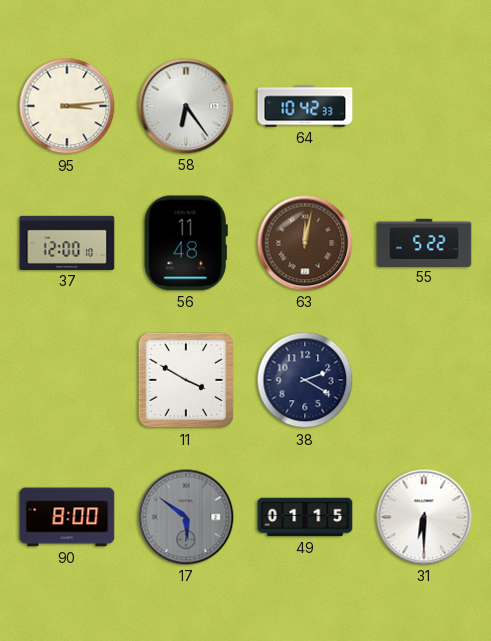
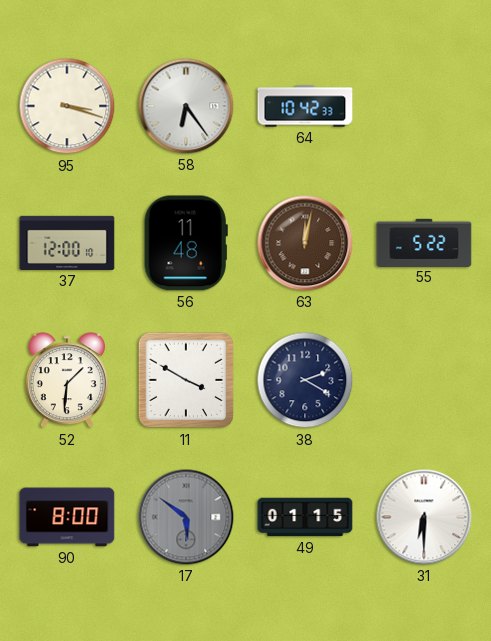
95: 3:14 -> 3:18
52: none -> 1:31
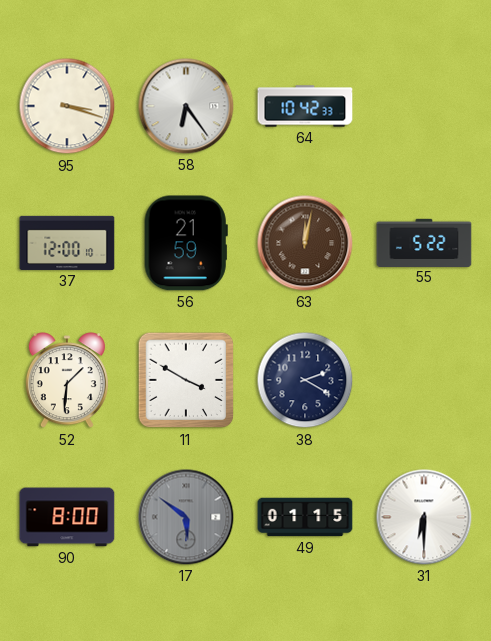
56: 11:48 -> 21:59
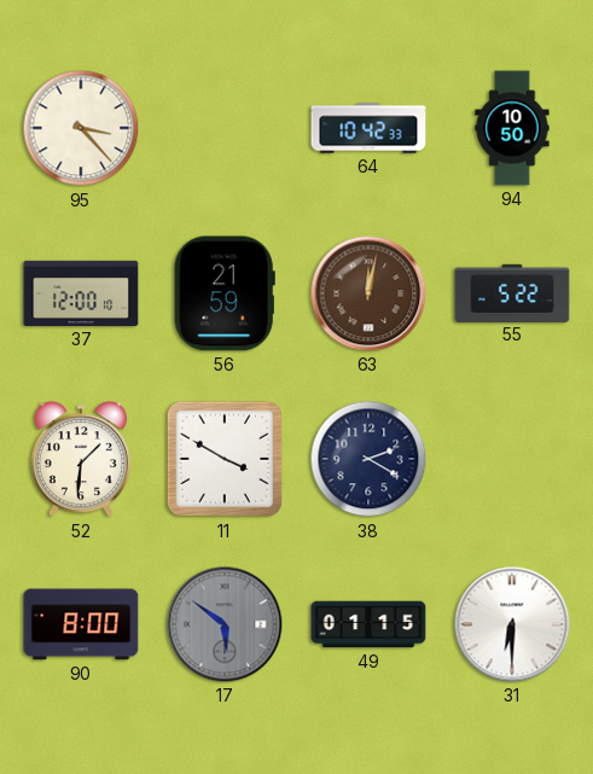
95: 3:18 -> 3:23
58: 6:24 -> none
94: none -> 10:50
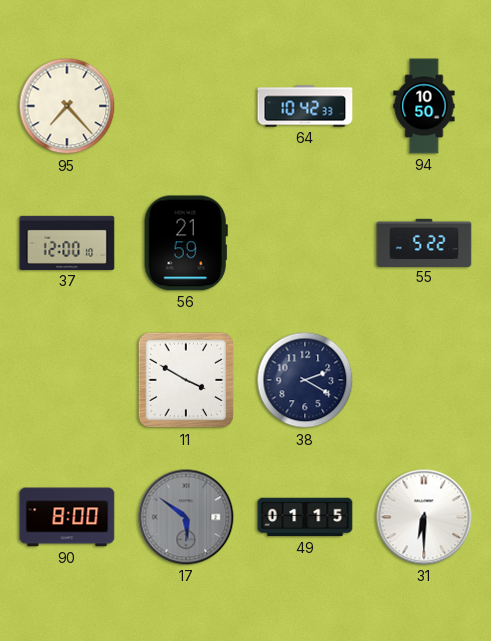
95: 3:23 -> 7:23
63: 12:02 -> none
52: 1:31 -> none
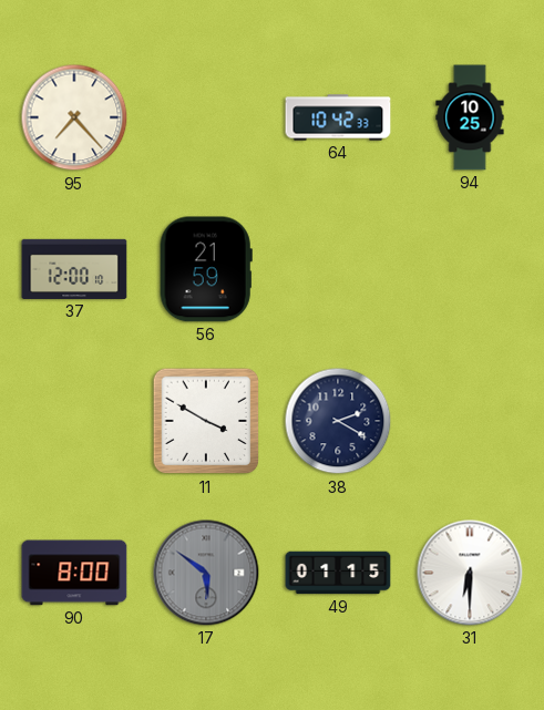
94: 10:50 -> 10:25
55: 5:22 -> none
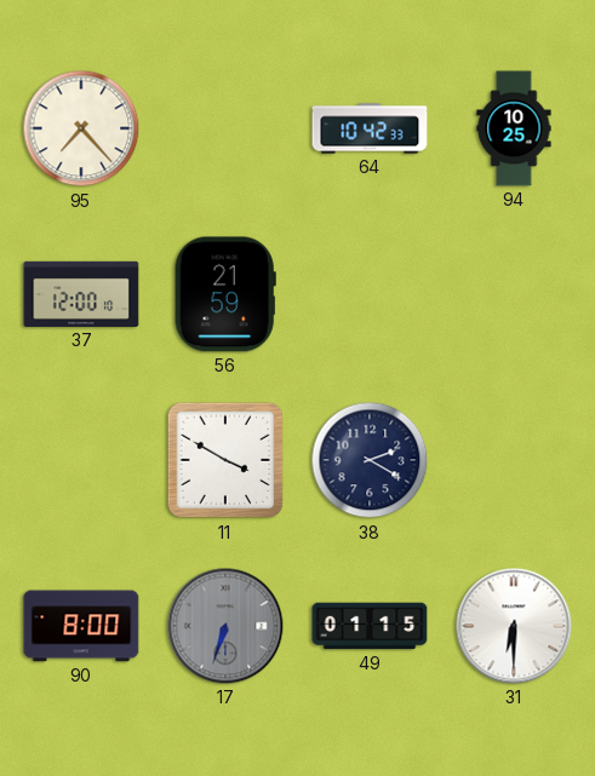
17: 5:51 -> 6:33
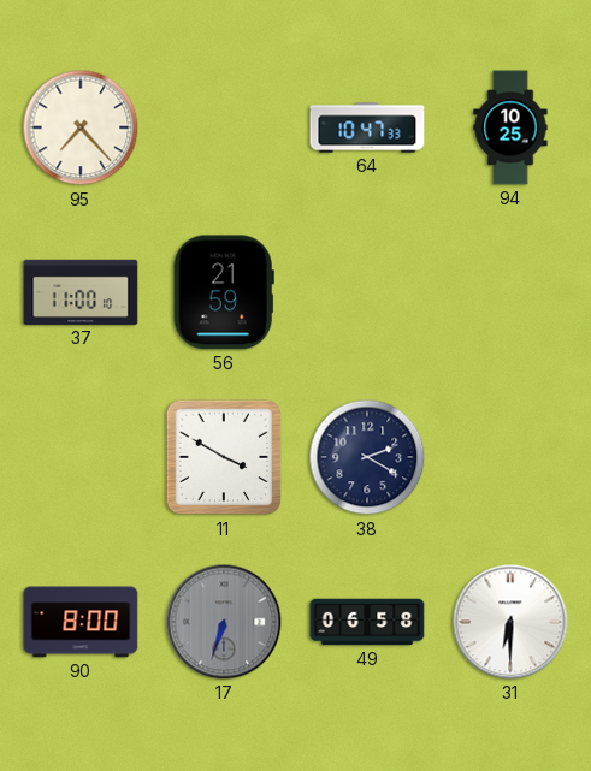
64: 10:42 -> 10:47
37: 12:00 -> 11:00
49: 01:15 -> 06:58
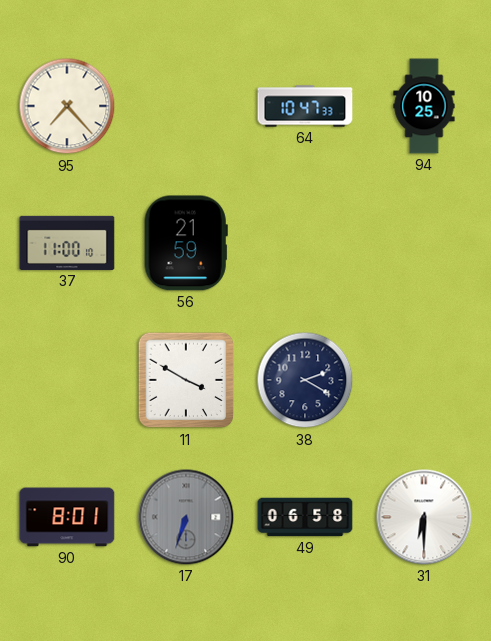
90: 8:00 -> 8:01
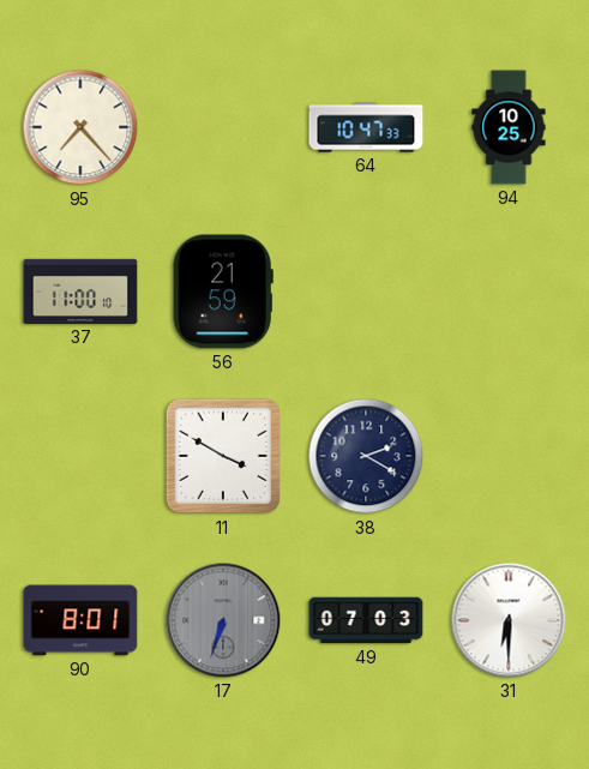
49: 06:58 -> 07:03
